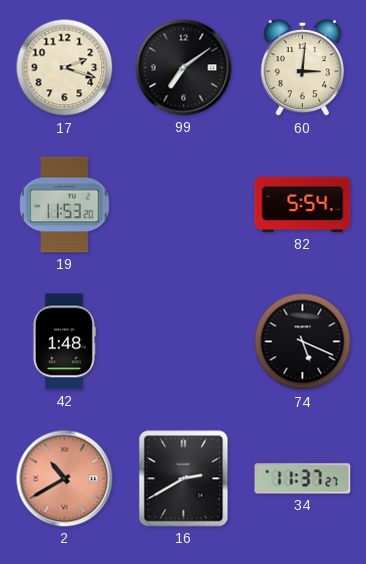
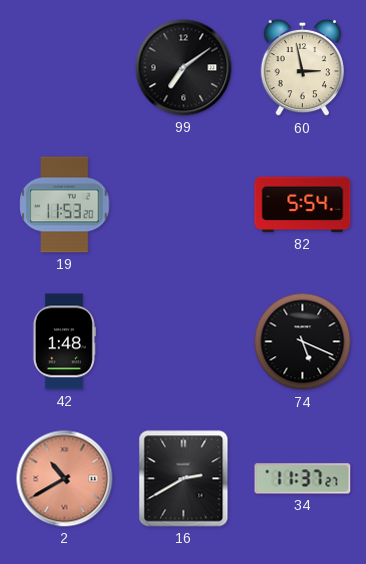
17: 2:18 -> none
60: 3:01 -> 2:58
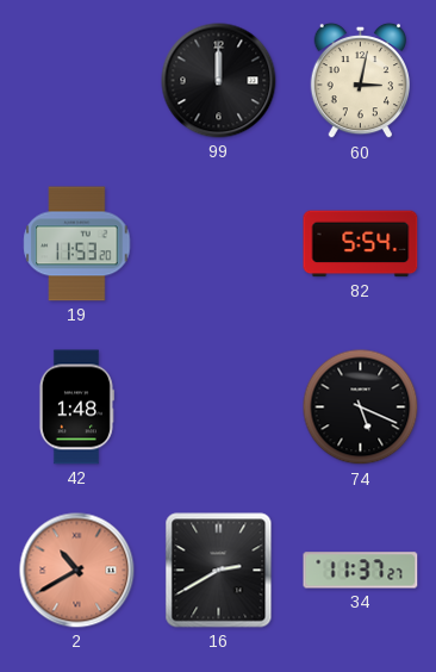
99: 7:09 -> 12:00
60: 2:58 -> 3:02
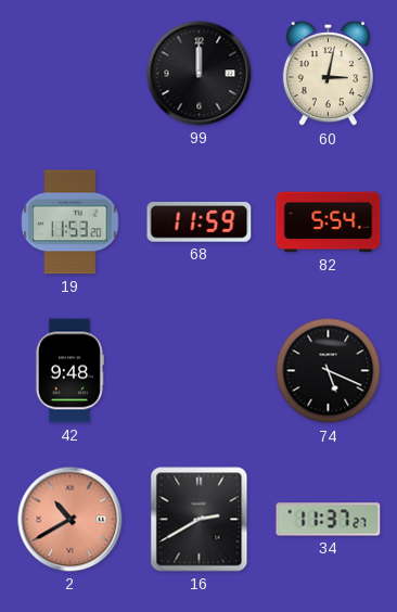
68: none -> 11:59
42: 1:48 -> 9:48
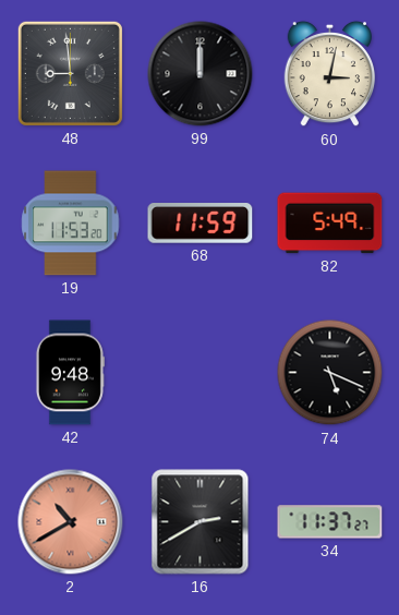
48: none -> 8:59
82: 5:54 -> 5:49
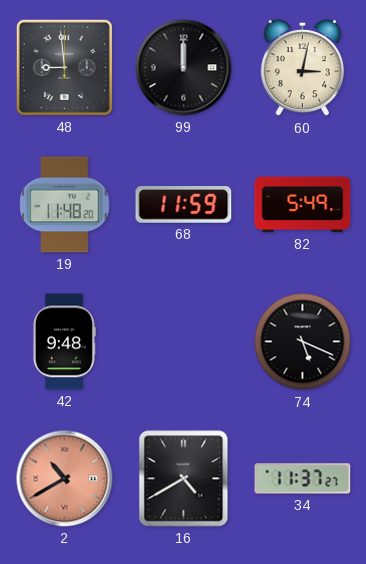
19: 11:53 -> 11:48
16: 2:40 -> 4:40
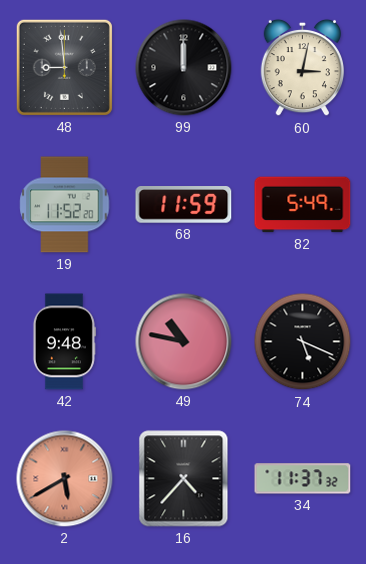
19: 11:48 -> 11:52
49: none -> 10:47
2: 10:40 -> 5:40
16: 4:40 -> 4:37
34: 11:37:27 -> 11:37:32
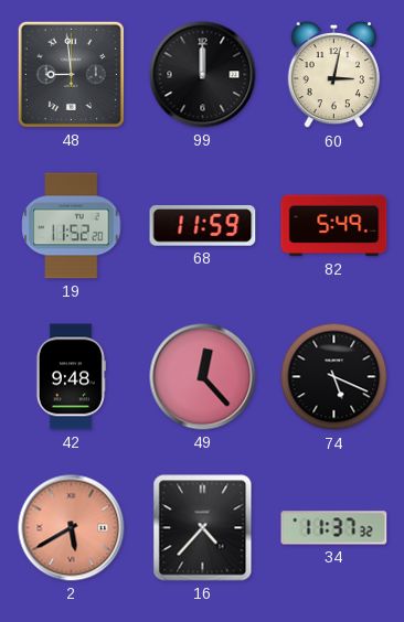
49: 10:47 -> 12:23
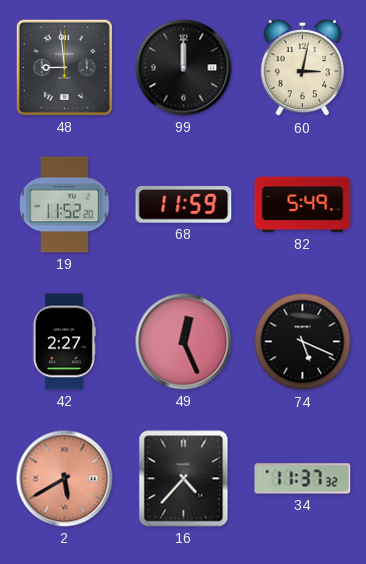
42: 9:48 -> 2:27
49: 12:23 -> 12:26
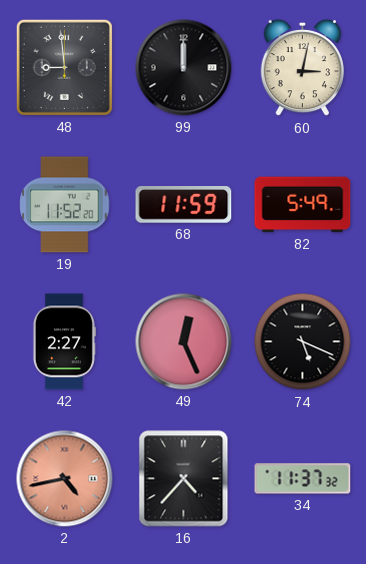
2: 5:40 -> 4:43
